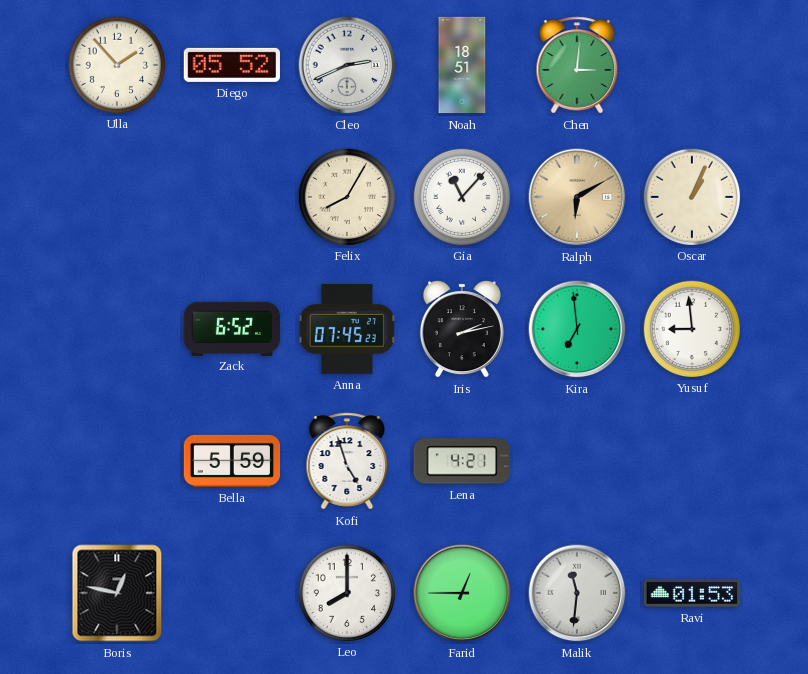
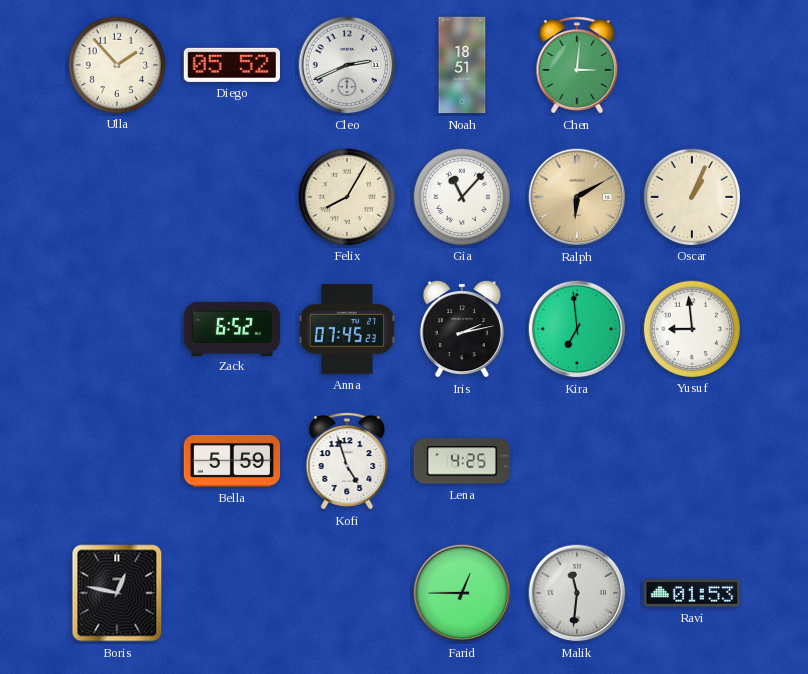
Lena: 4:21 -> 4:25
Leo: 8:00 -> none
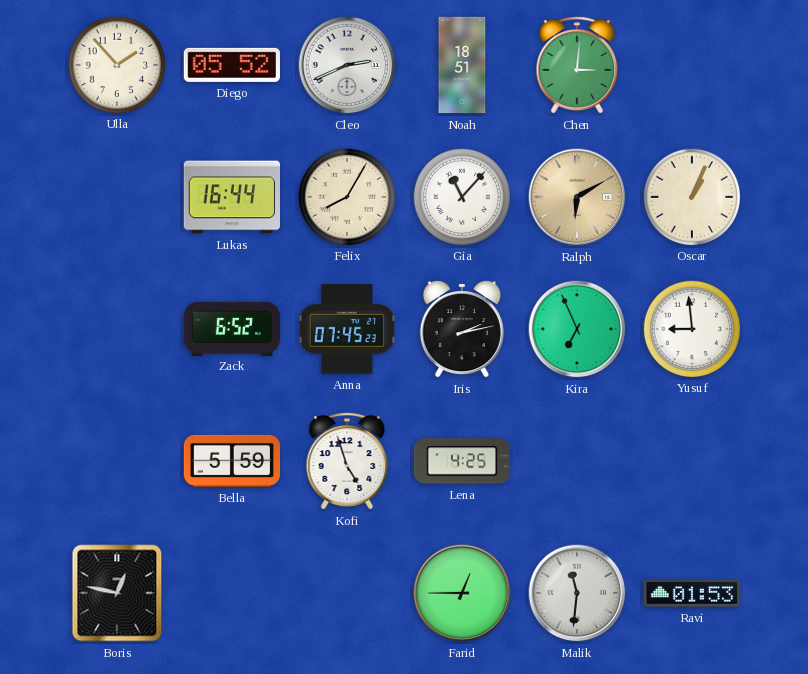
Lukas: none -> 16:44
Kira: 6:59 -> 6:56
